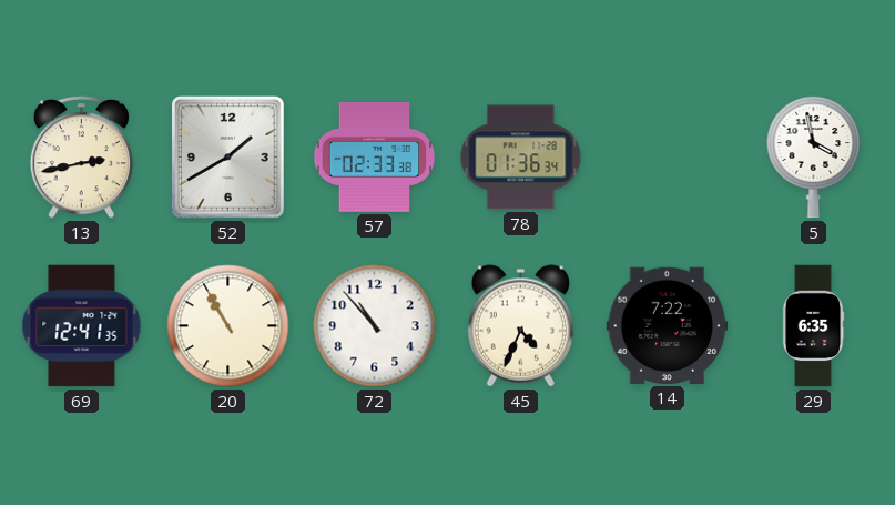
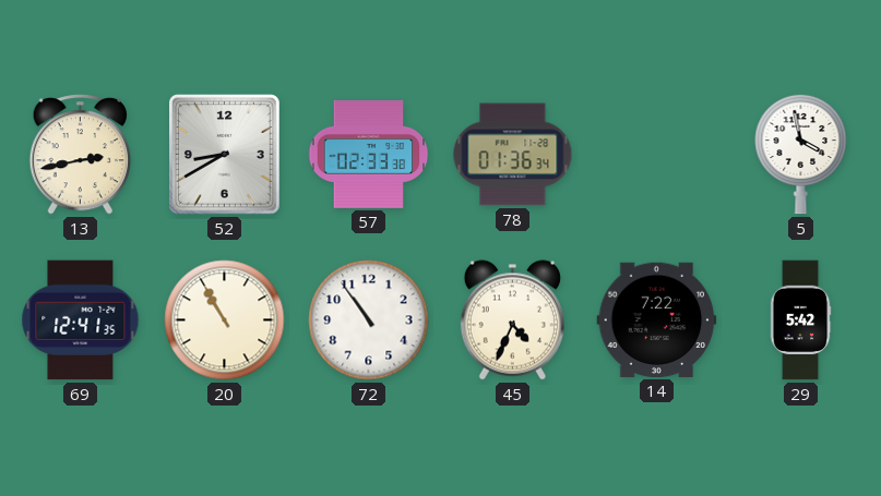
52: 1:40 -> 8:40
72: 10:53 -> 10:54
29: 6:35 -> 5:42
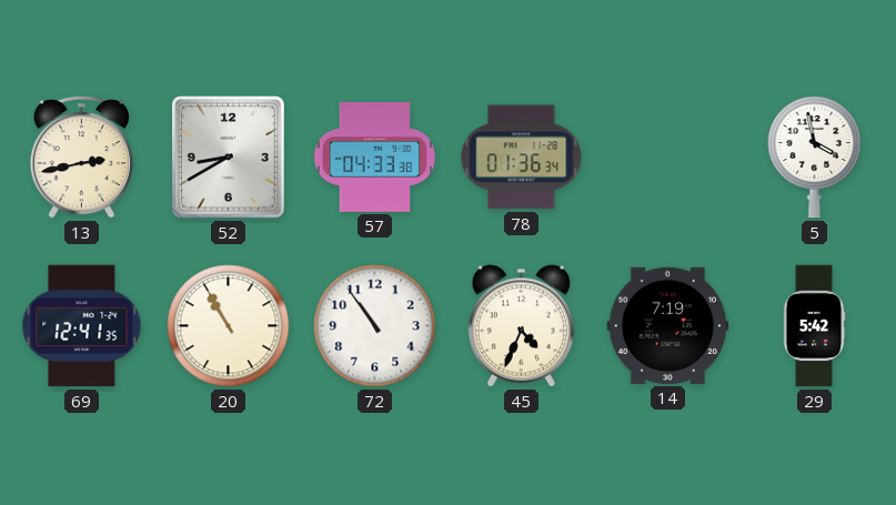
57: 02:33 -> 04:33
14: 7:22 -> 7:19
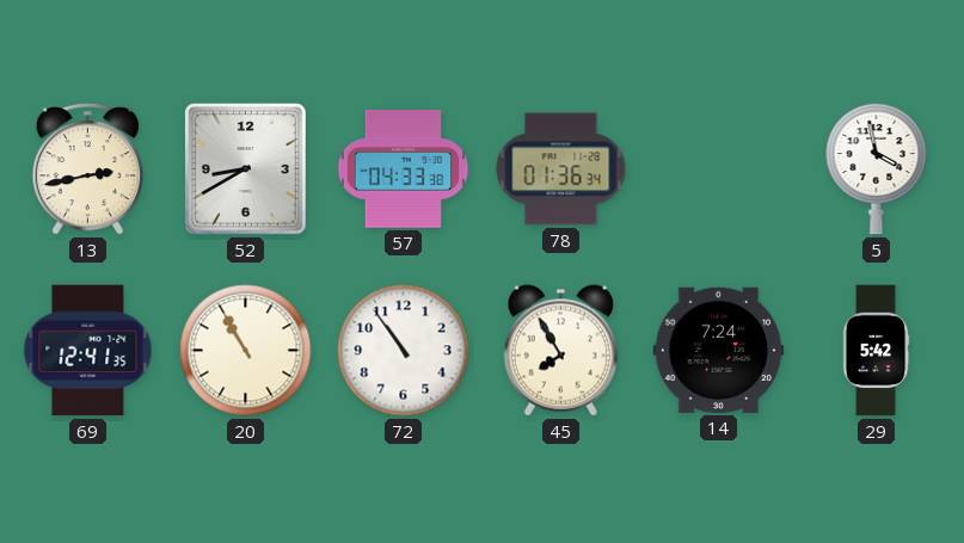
45: 4:34 -> 7:55
14: 7:19 -> 7:24
